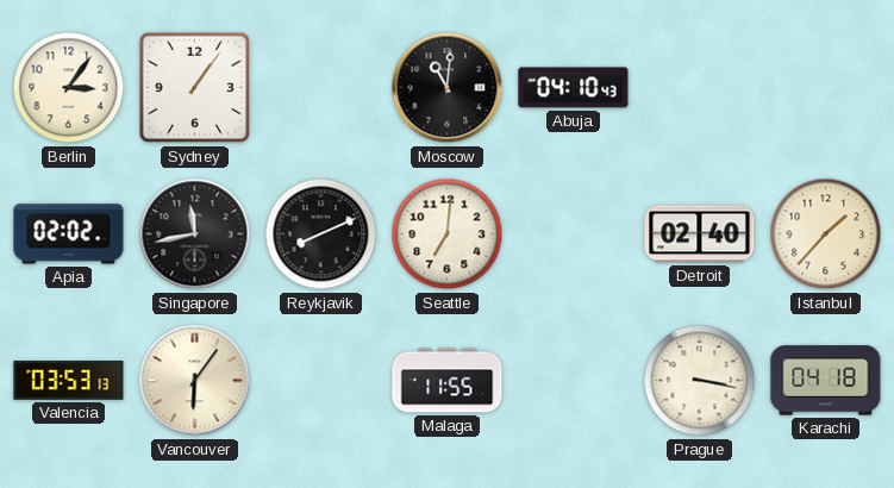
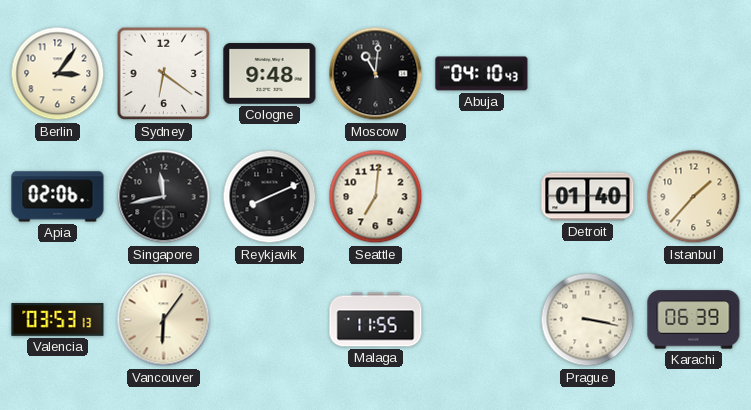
Sydney: 1:06 -> 6:21
Cologne: none -> 9:48
Apia: 02:02 -> 02:06
Detroit: 02:40 -> 01:40
Karachi: 04:18 -> 06:39
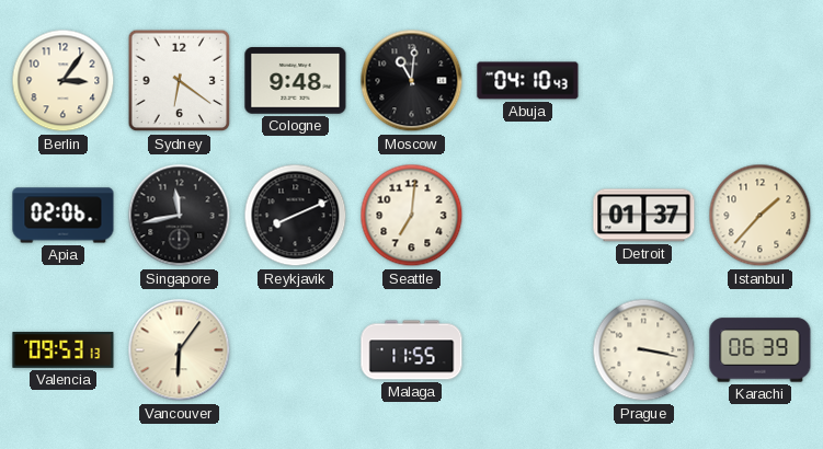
Detroit: 01:40 -> 01:37
Valencia: 03:53 -> 09:53
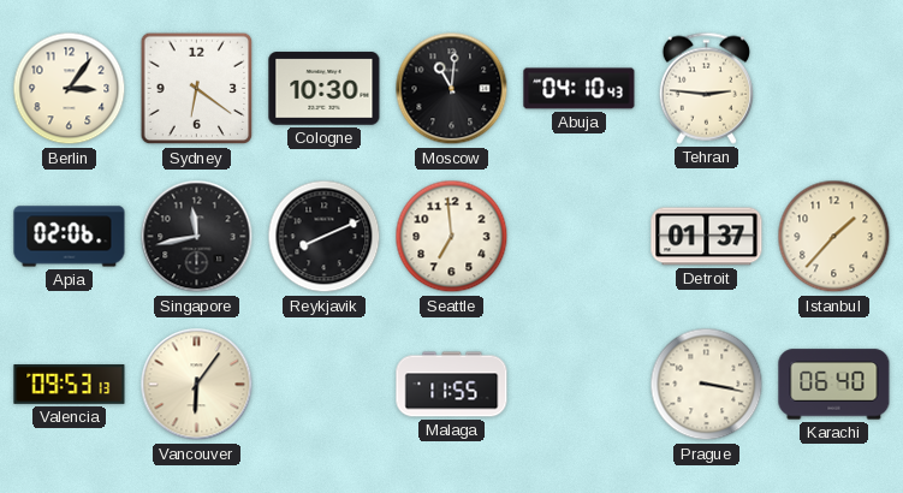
Cologne: 9:48 -> 10:30
Tehran: none -> 2:46
Seattle: 7:01 -> 6:59
Karachi: 06:39 -> 06:40
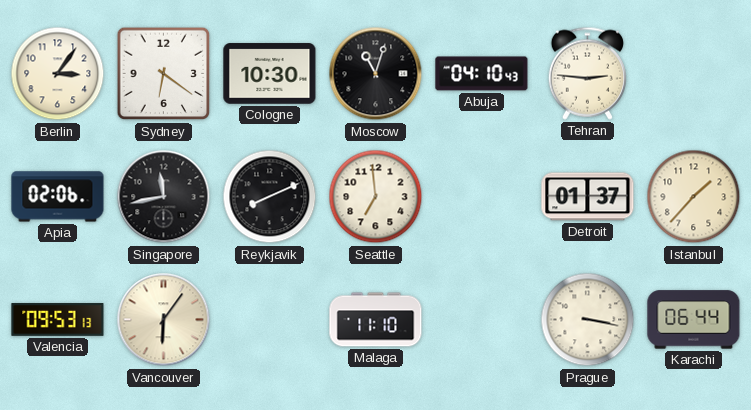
Moscow: 11:01 -> 11:03
Malaga: 11:55 -> 11:10
Karachi: 06:40 -> 06:44
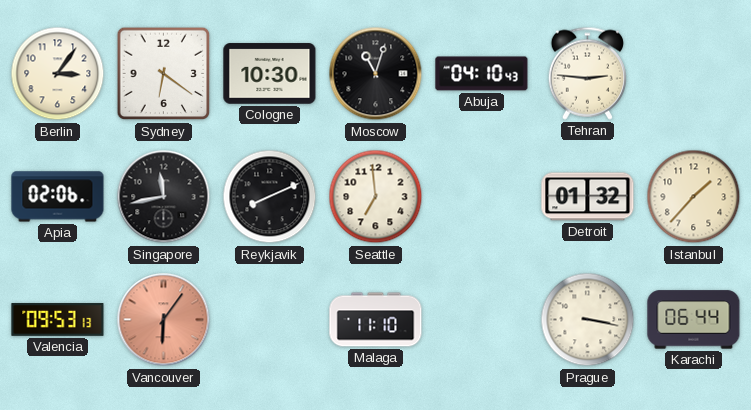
Detroit: 01:37 -> 01:32
Vancouver dial: cream -> salmon
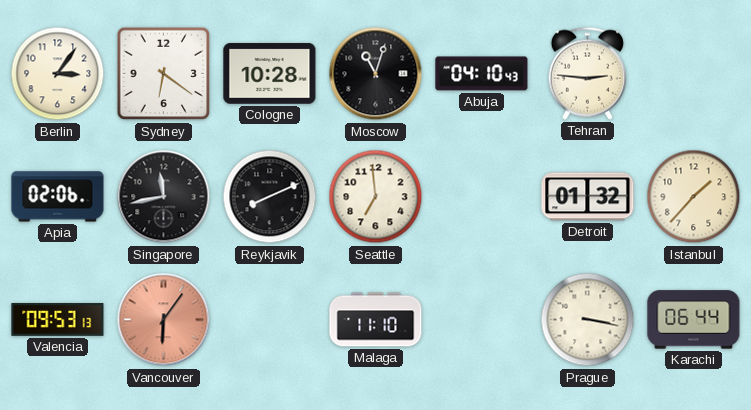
Cologne: 10:30 -> 10:28
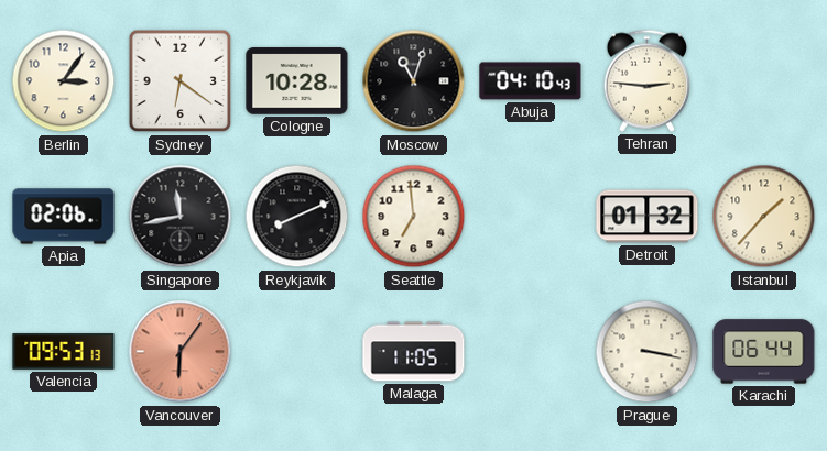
Malaga: 11:10 -> 11:05
